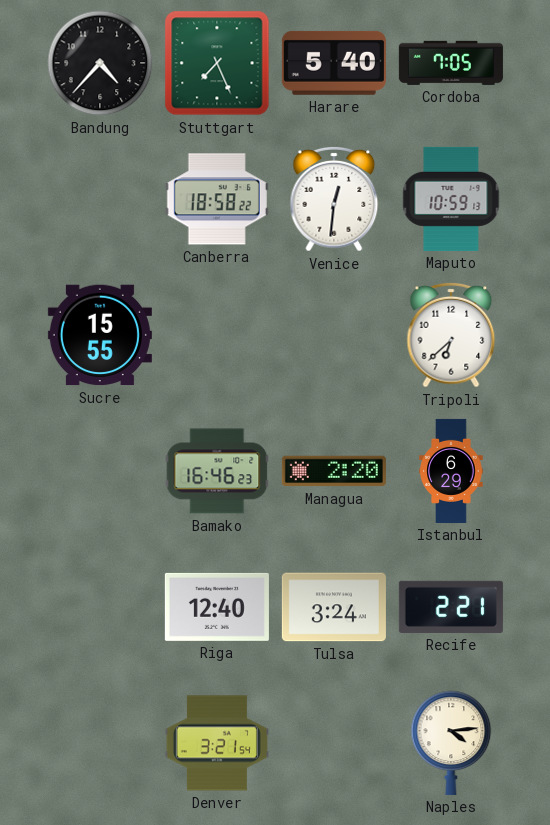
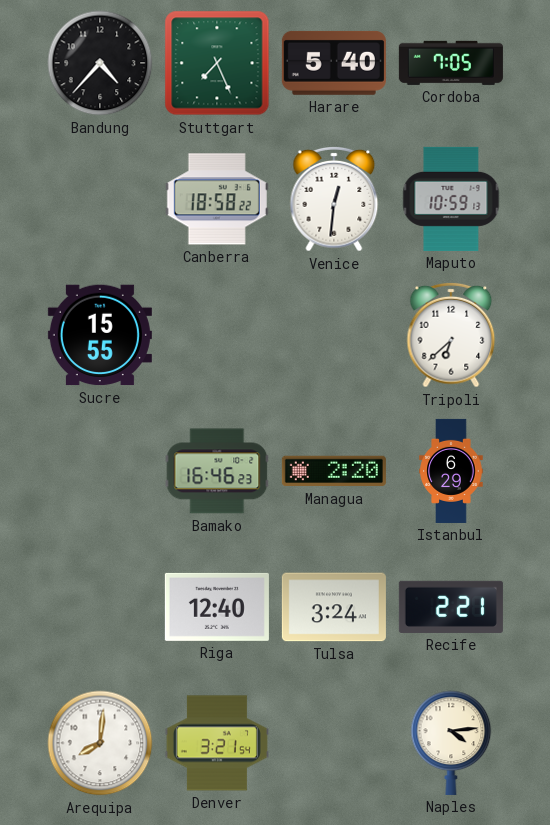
Arequipa: none -> 8:01
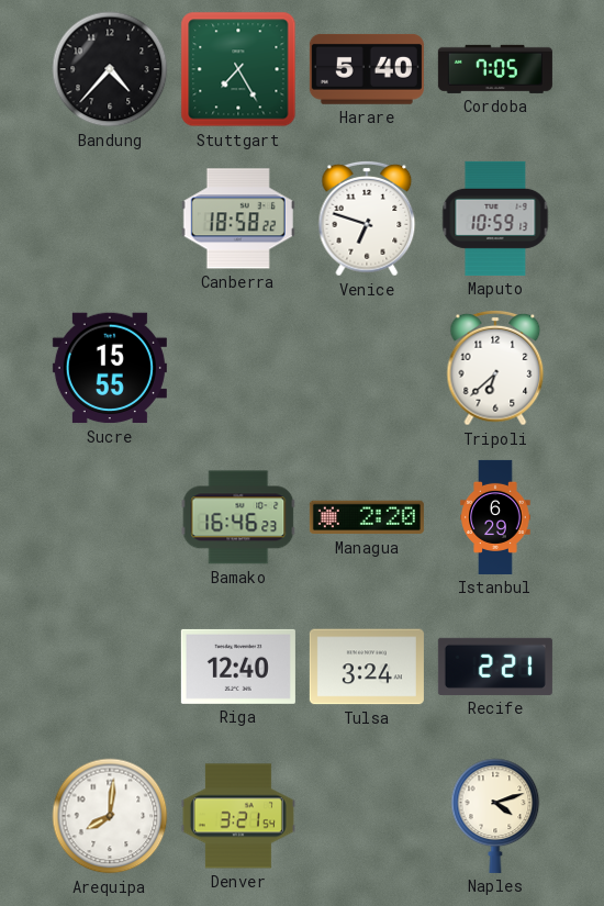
Stuttgart: 7:26 -> 7:25
Venice: 12:31 -> 6:48
Naples: 4:14 -> 4:12
